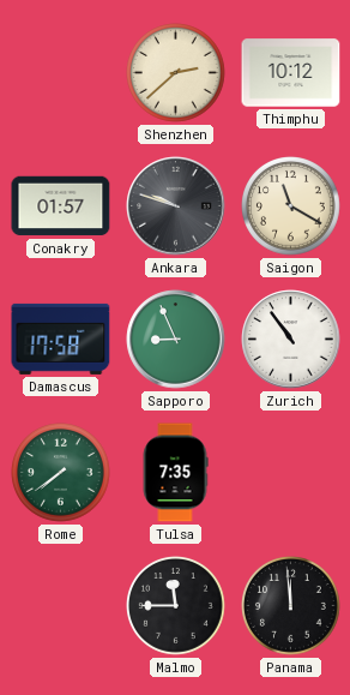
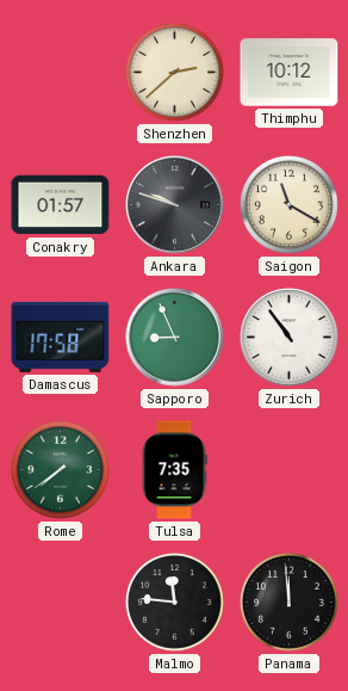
Malmo: 11:45 -> 11:46
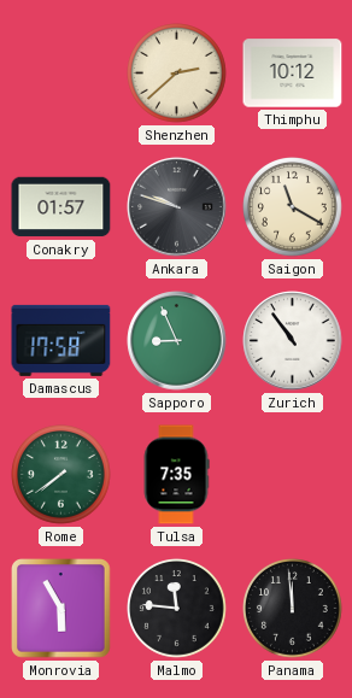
Monrovia: none -> 5:55
